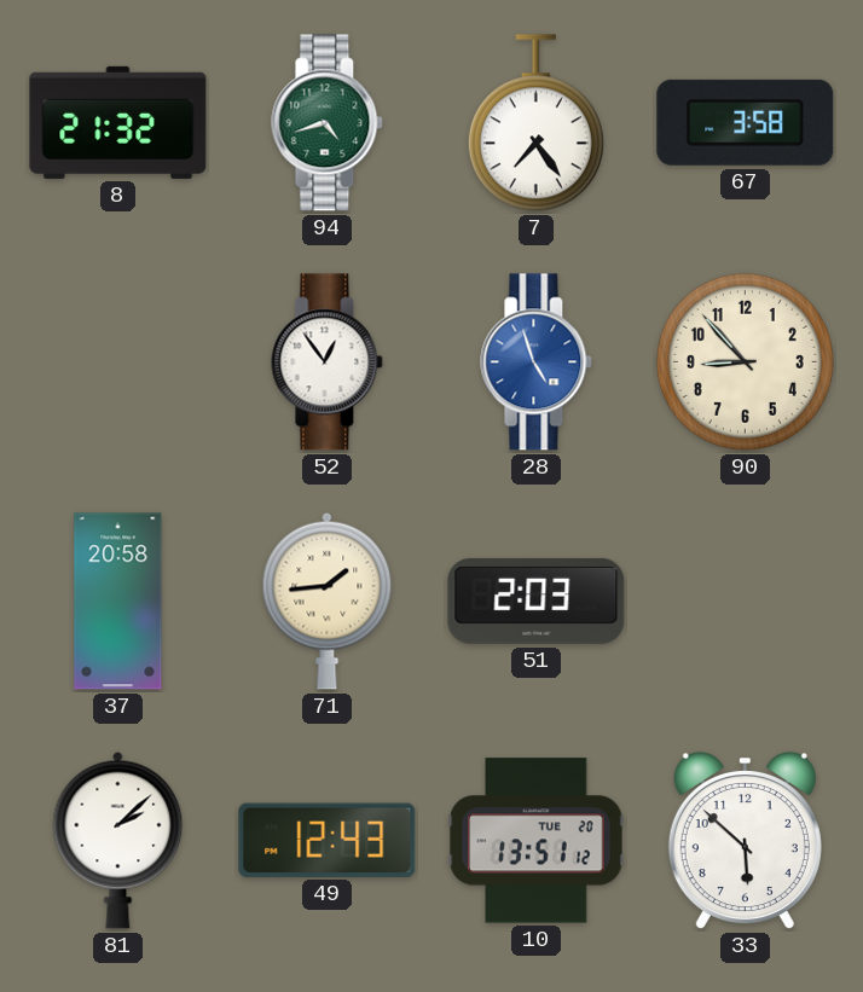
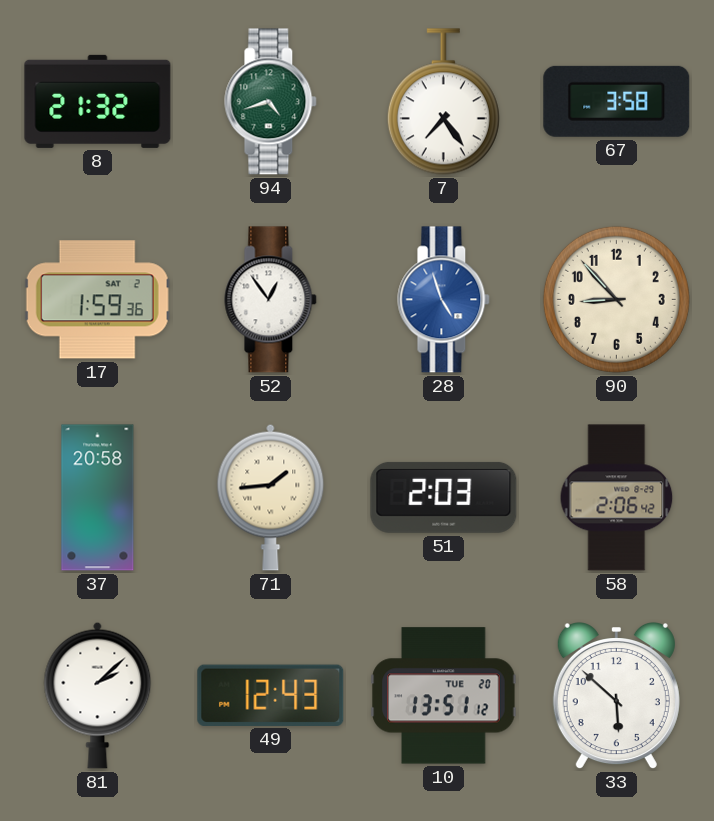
17: none -> 1:59
58: none -> 2:06
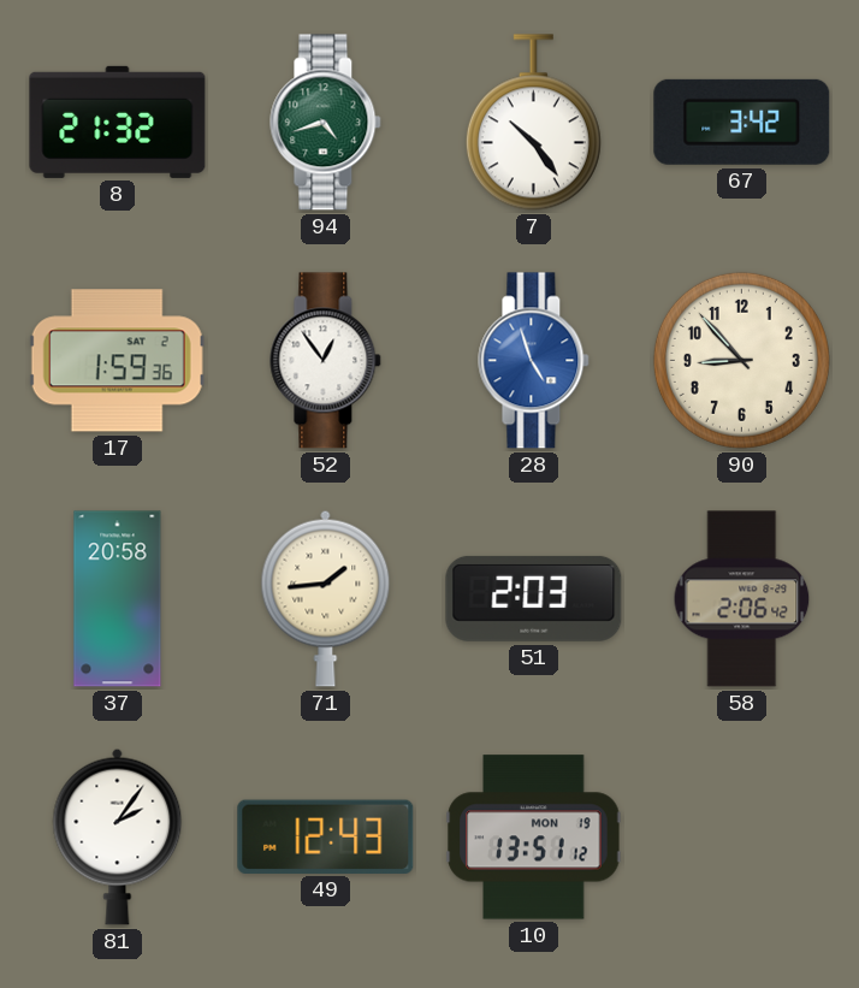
7: 7:24 -> 10:24
67: 3:58 -> 3:42
81: 2:08 -> 2:06
10 date: TUE 20 -> MON 19
33: 5:52 -> none
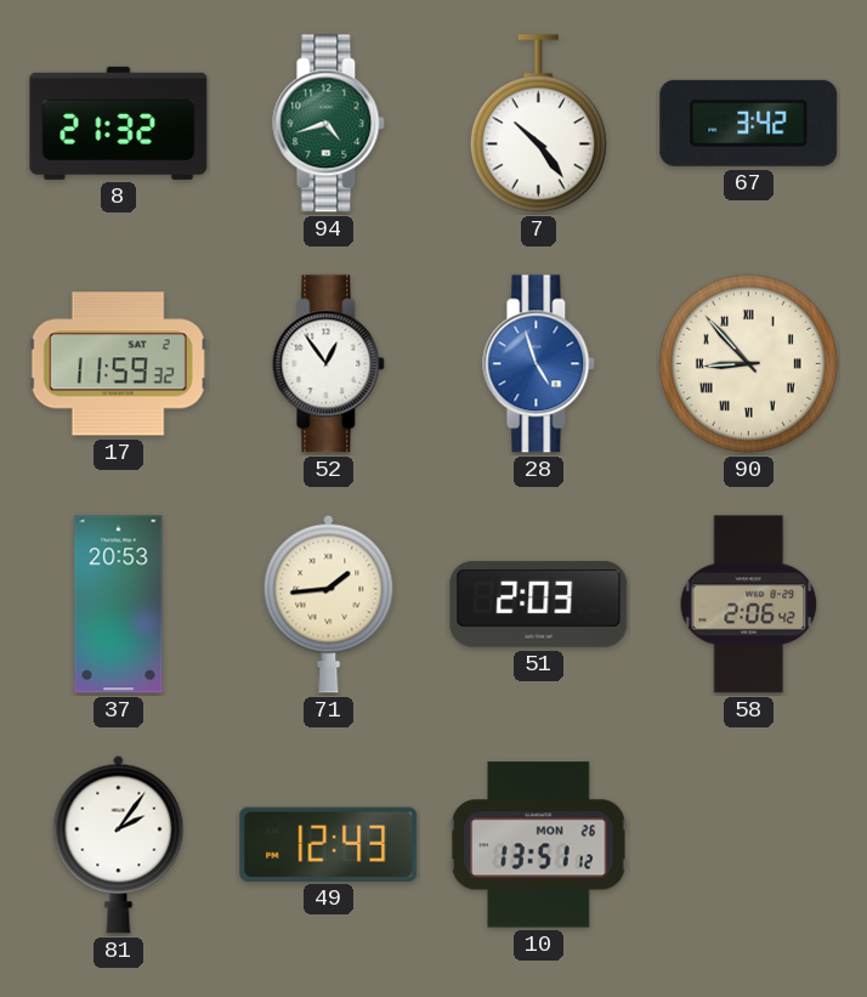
17: 1:59 -> 11:59
90 numerals: Arabic -> Roman
37: 20:58 -> 20:53
10 date: MON 19 -> MON 26
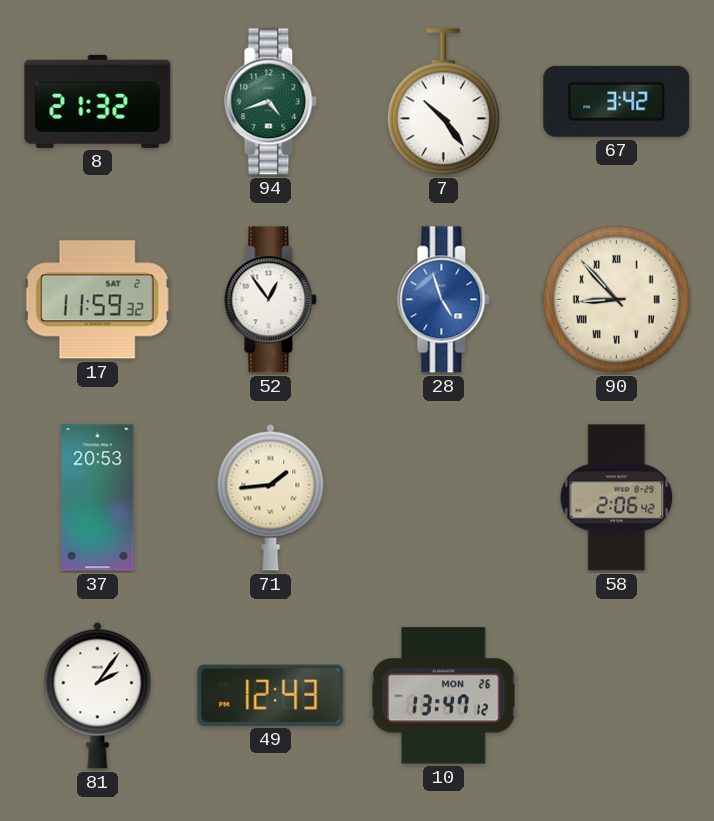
51: 2:03 -> none
10: 13:51 -> 13:47
